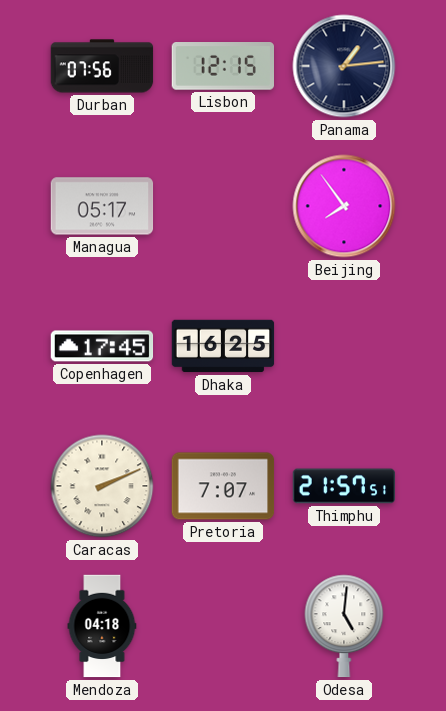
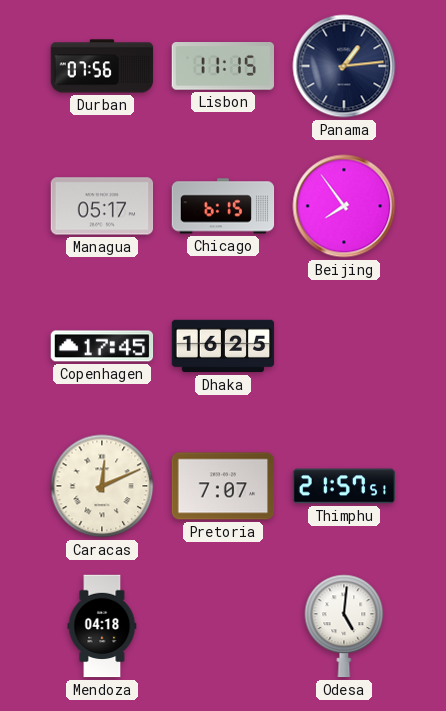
Lisbon: 12:15 -> 11:15
Chicago: none -> 6:15
Caracas: 2:11 -> 12:11
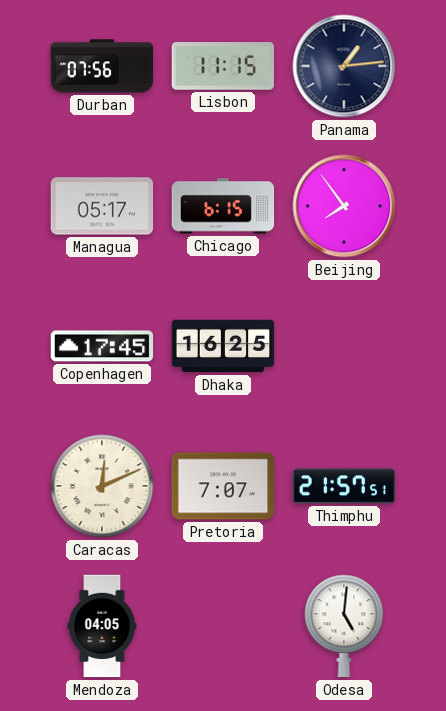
Mendoza: 04:18 -> 04:05
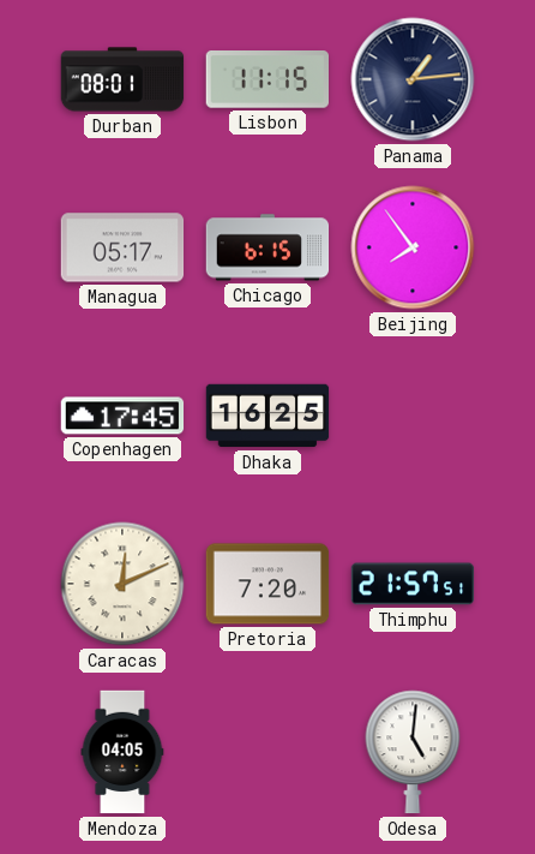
Durban: 07:56 -> 08:01
Pretoria: 7:07 -> 7:20
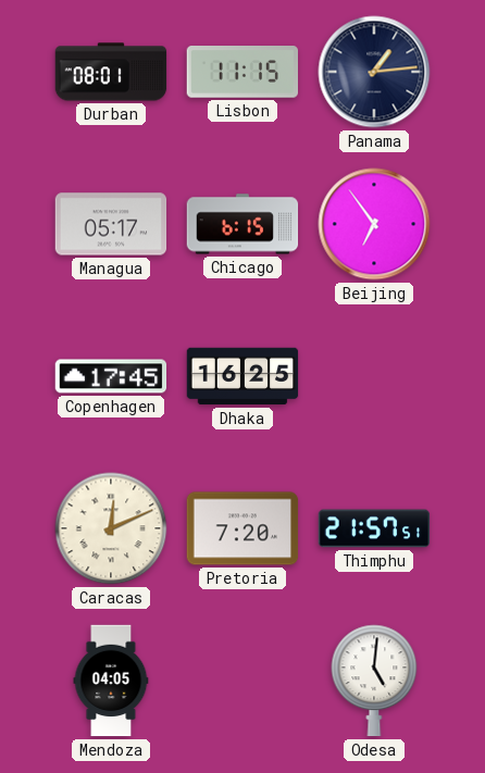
Beijing: 7:54 -> 6:54
